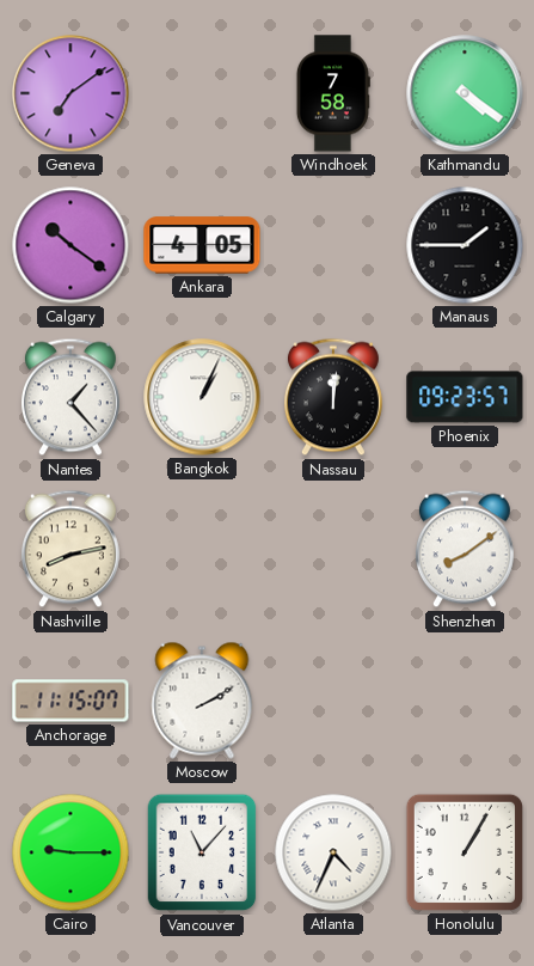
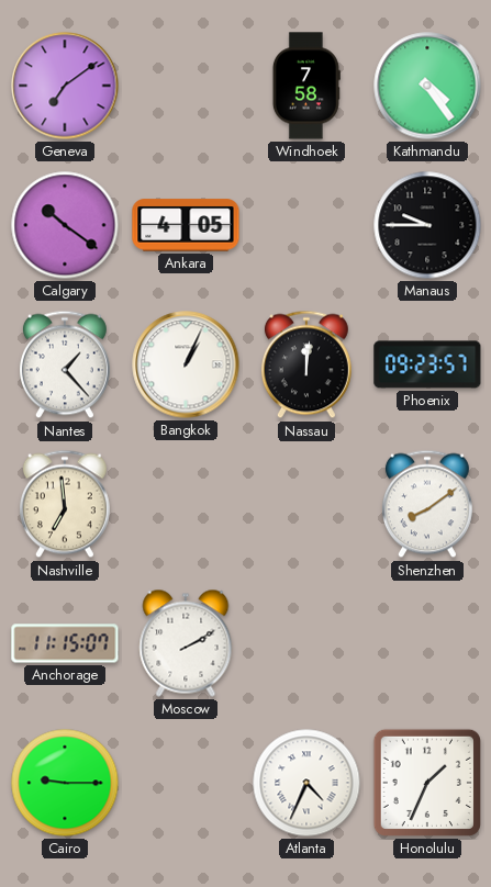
Kathmandu: 4:21 -> 4:24
Manaus: 1:45 -> 9:45
Nashville: 8:13 -> 6:59
Vancouver: 11:07 -> none
Honolulu: 1:05 -> 1:34
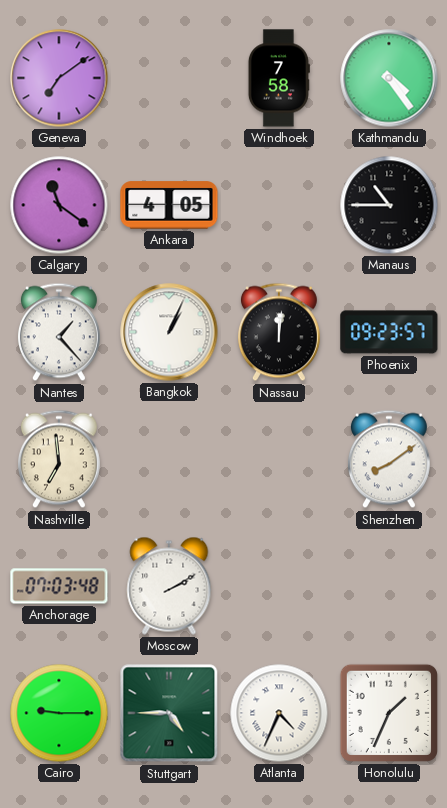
Calgary: 10:21 -> 11:21
Manaus: 9:45 -> 10:45
Anchorage: 11:15 -> 07:03
Stuttgart: none -> 4:45
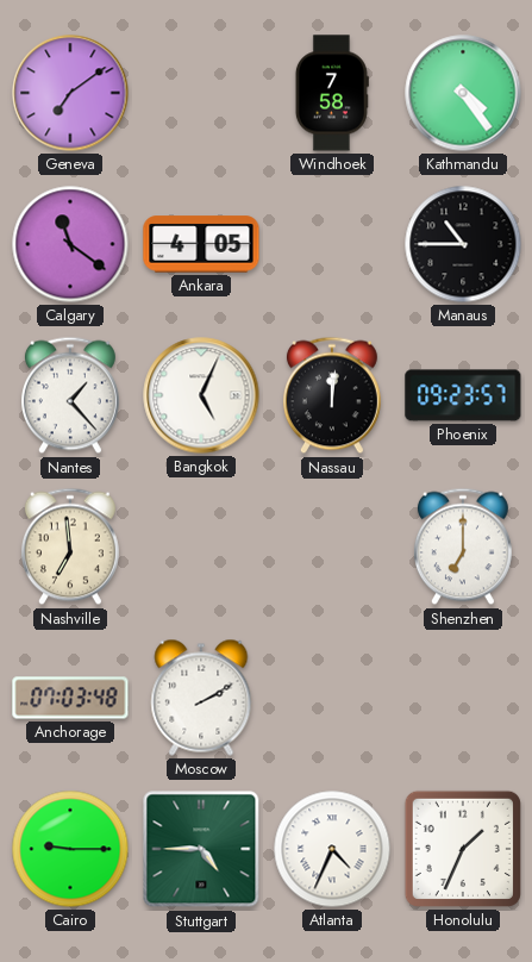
Bangkok: 1:04 -> 5:04
Shenzhen: 8:09 -> 7:00
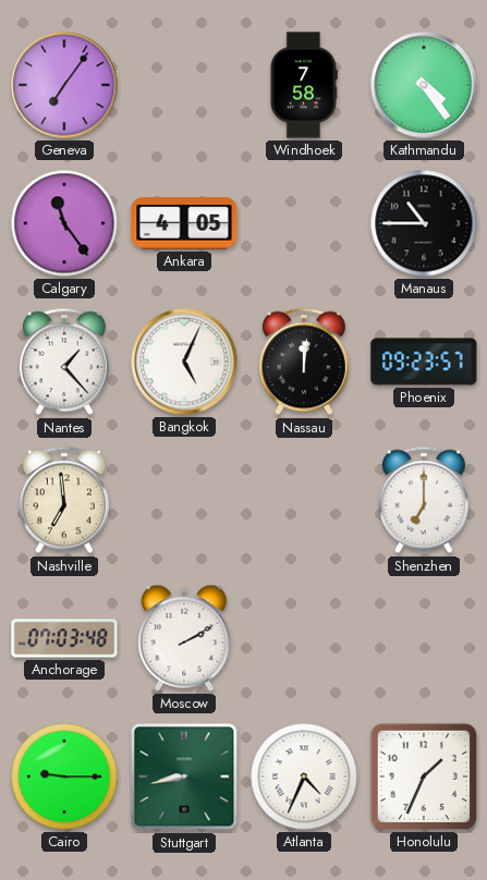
Geneva: 7:09 -> 7:06
Calgary: 11:21 -> 11:24
Stuttgart: 4:45 -> 8:43
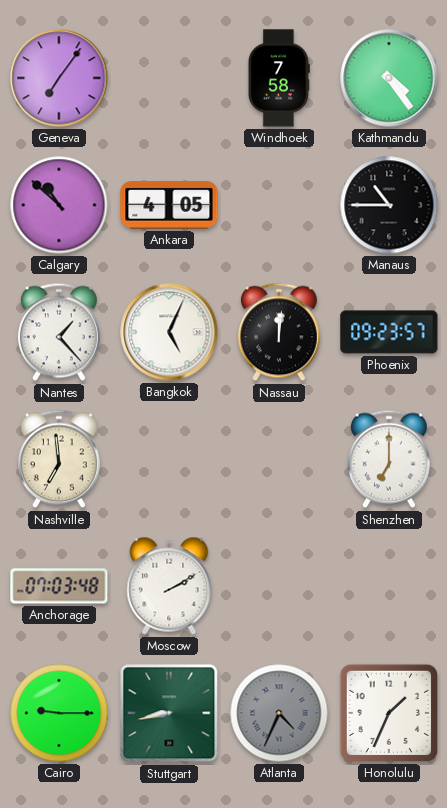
Calgary: 11:24 -> 10:52
Atlanta dial: white -> grey
